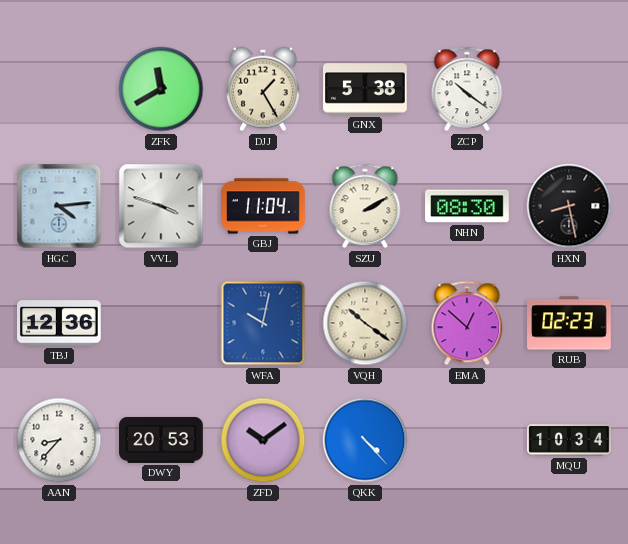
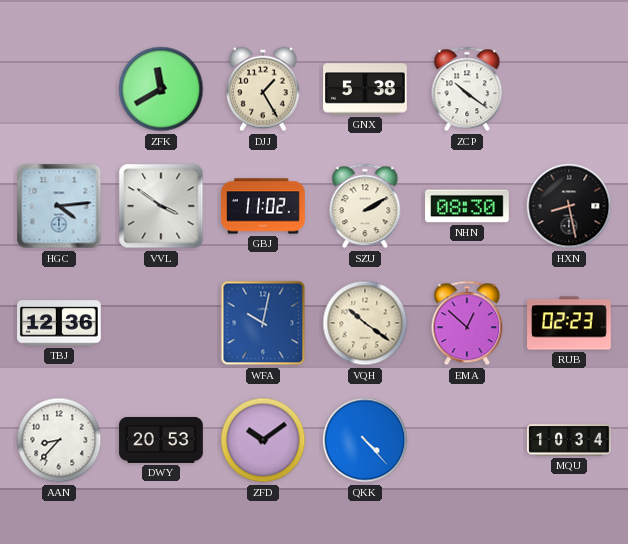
VVL: 3:48 -> 3:51
GBJ: 11:04 -> 11:02
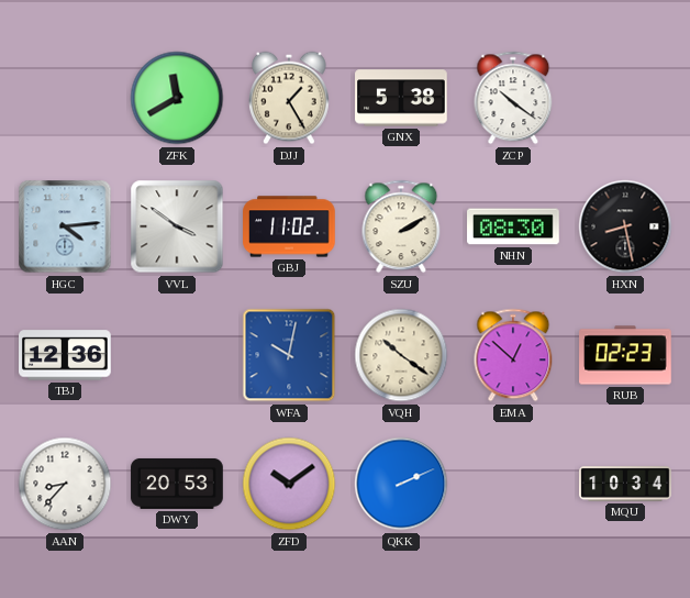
QKK: 4:23 -> 2:11
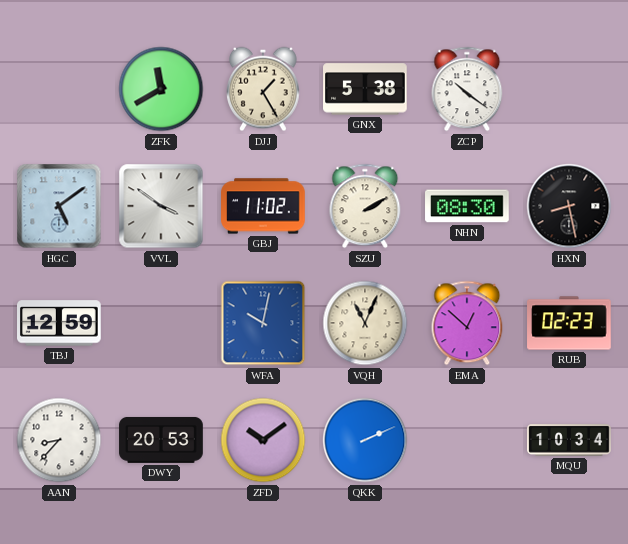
HGC: 4:14 -> 5:09
TBJ: 12:36 -> 12:59
VQH: 10:21 -> 11:04
